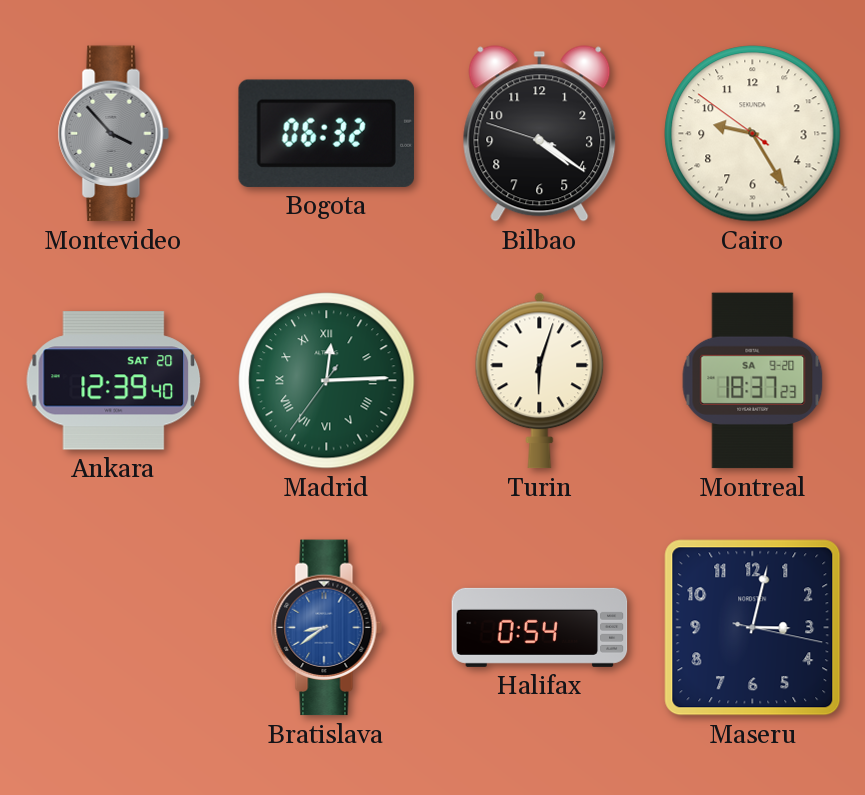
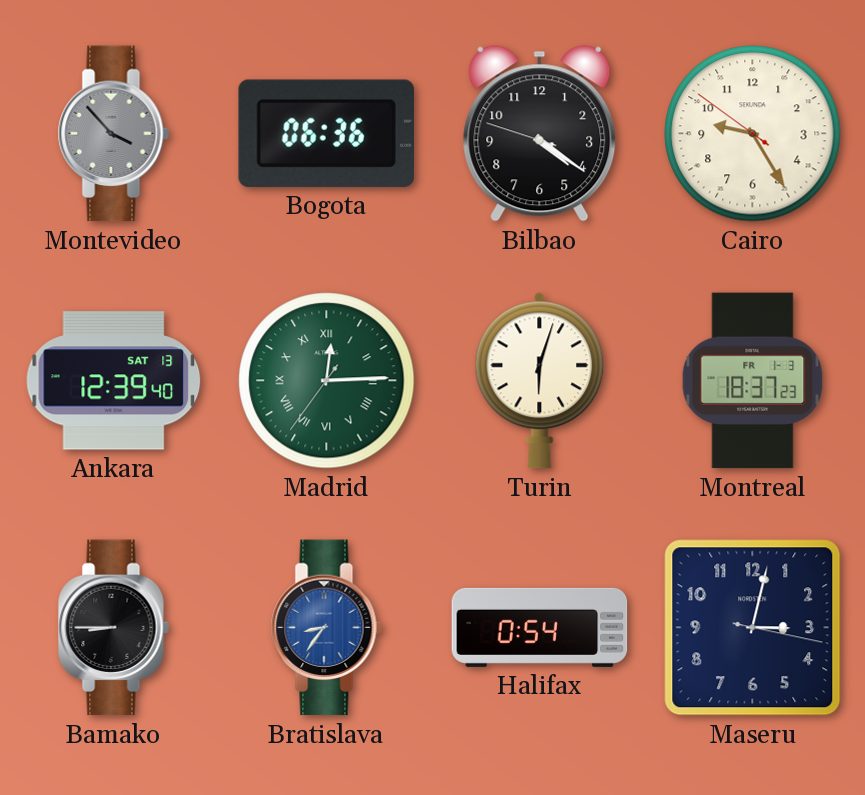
Bogota: 06:32 -> 06:36
Ankara date: SAT 20 -> SAT 13
Montreal date: SA 9-20 -> FR 1-3
Bamako: none -> 8:45
Bratislava: 8:39 -> 8:36
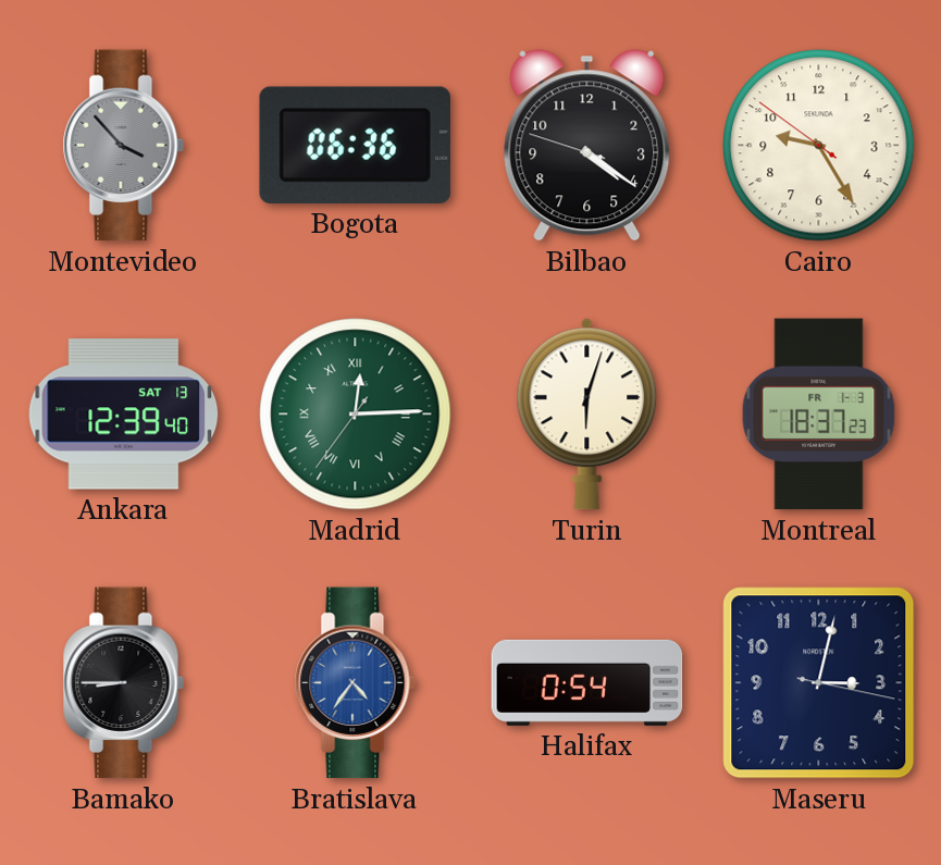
Bratislava: 8:36 -> 4:36
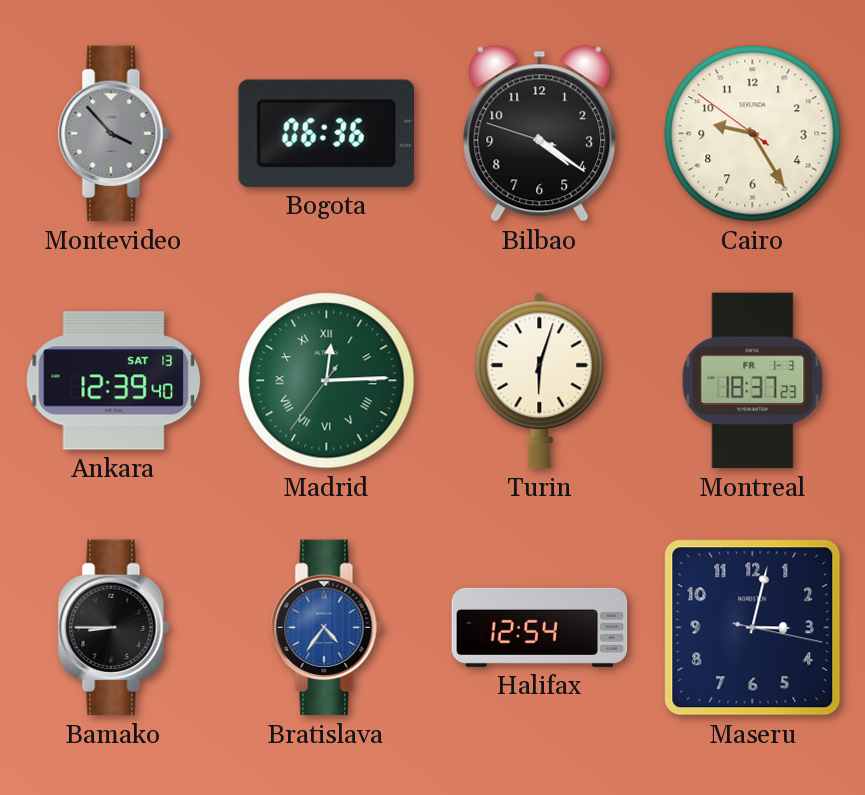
Halifax: 0:54 -> 12:54
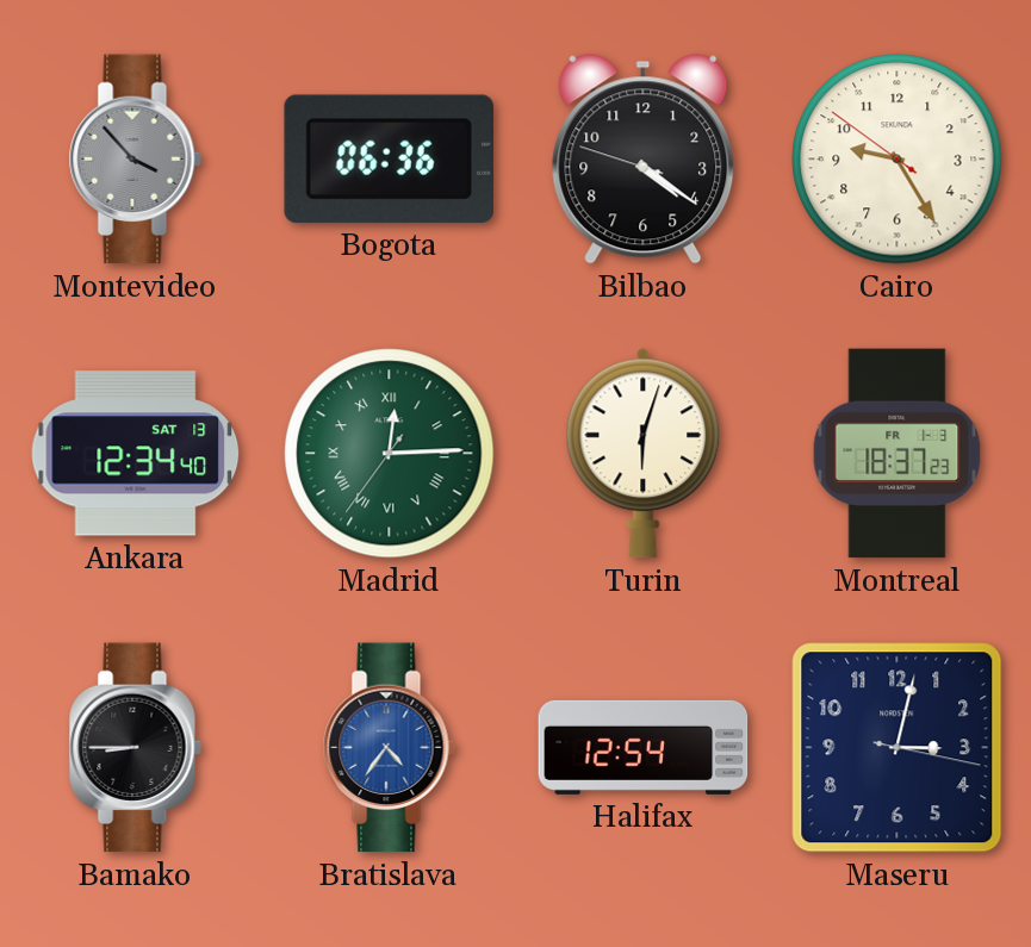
Ankara: 12:39 -> 12:34
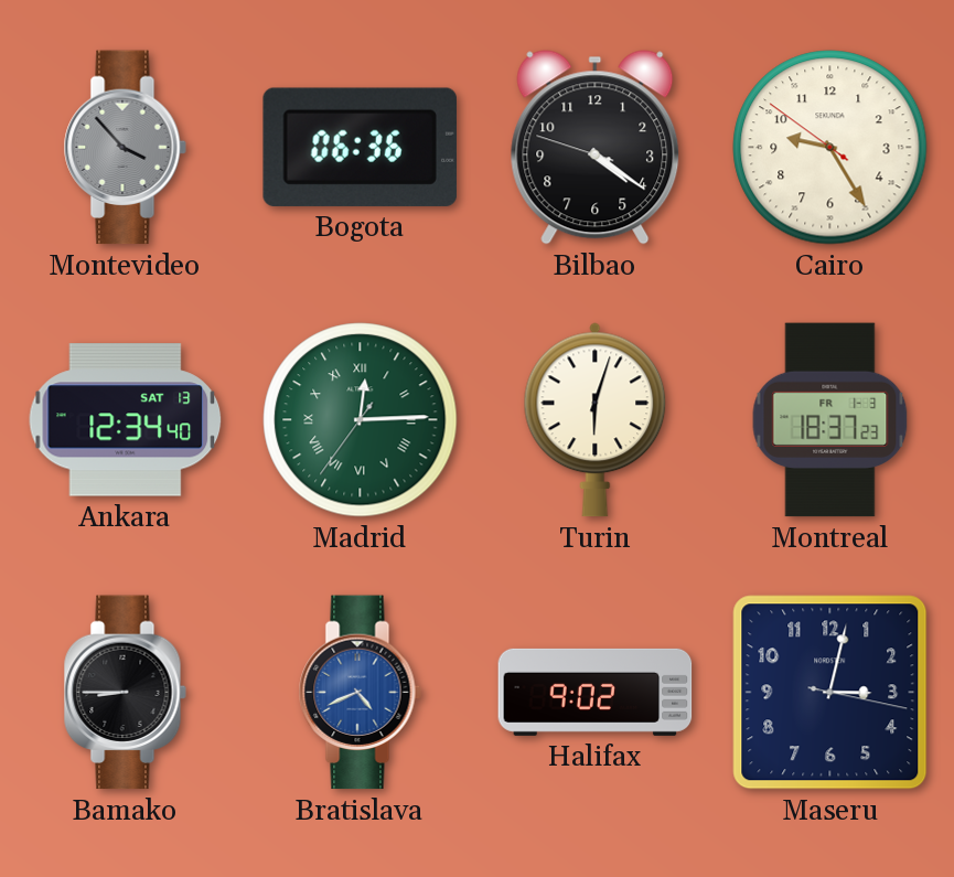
Bratislava: 4:36 -> 4:41
Halifax: 12:54 -> 9:02
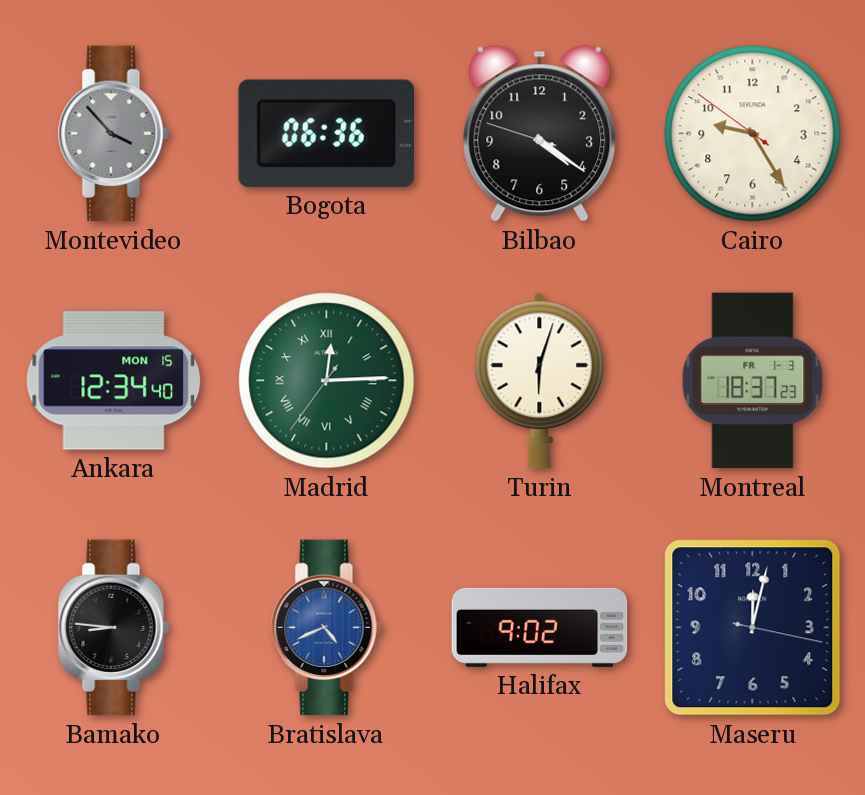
Ankara date: SAT 13 -> MON 15
Bamako: 8:45 -> 8:46
Maseru: 3:02 -> 12:02
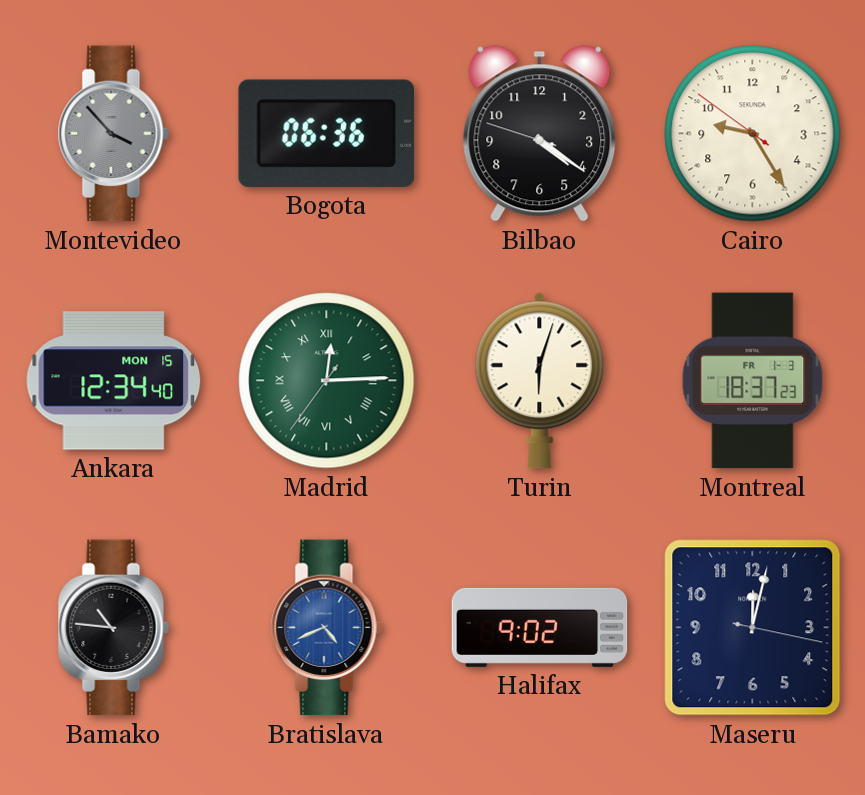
Bamako: 8:46 -> 10:46
